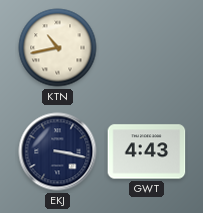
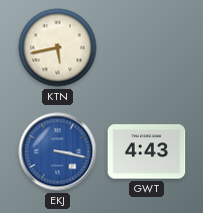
KTN: 10:43 -> 5:43
EKJ dial: navy -> blue
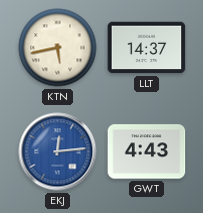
LLT: none -> 14:37
EKJ: 3:17 -> 12:14
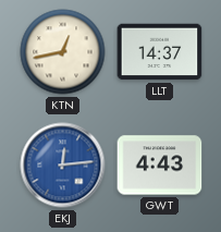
KTN: 5:43 -> 12:43
